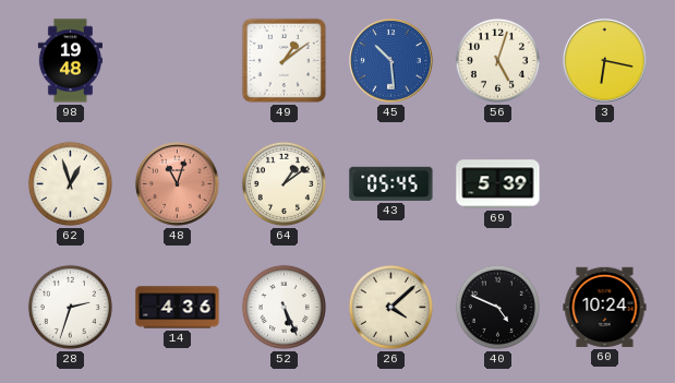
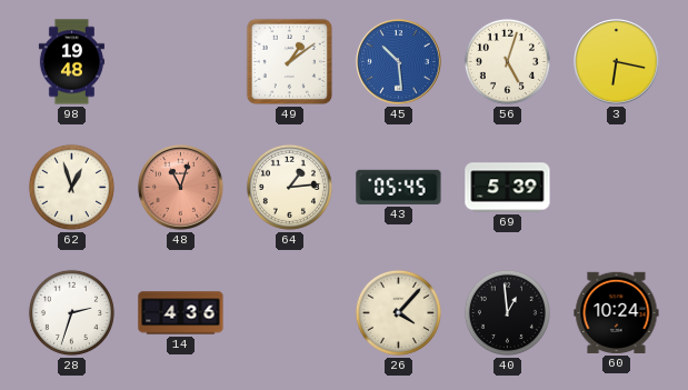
64: 1:09 -> 1:14
52: 5:26 -> none
26: 4:08 -> 4:07
40: 4:49 -> 12:59
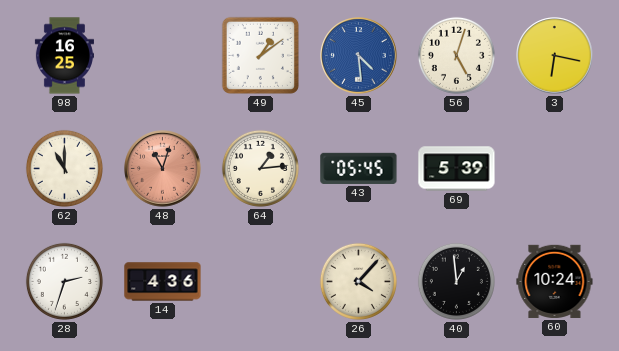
98: 19:48 -> 16:25
45: 10:29 -> 4:29
62: 12:57 -> 11:00
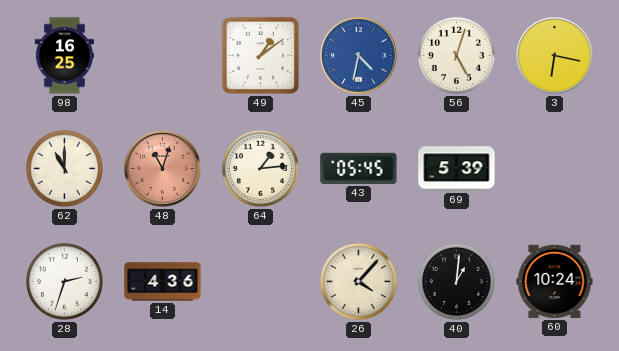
45: 4:29 -> 4:32
40: 12:59 -> 1:01
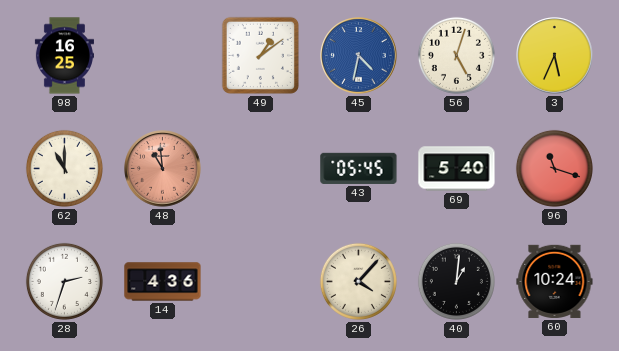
3: 6:17 -> 5:34
48: 11:03 -> 10:59
64: 1:14 -> none
69: 5:39 -> 5:40
96: none -> 11:18
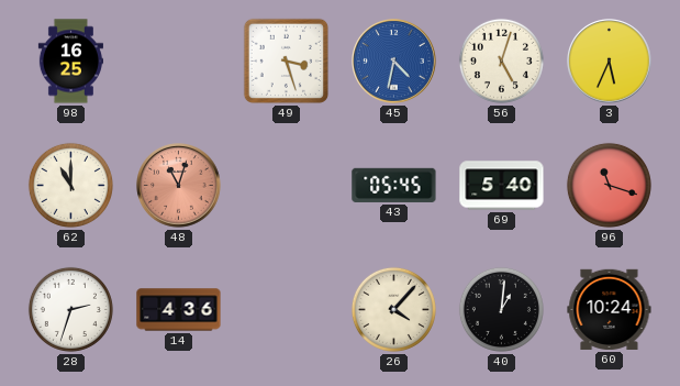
49: 1:09 -> 3:27
48: 10:59 -> 11:03
